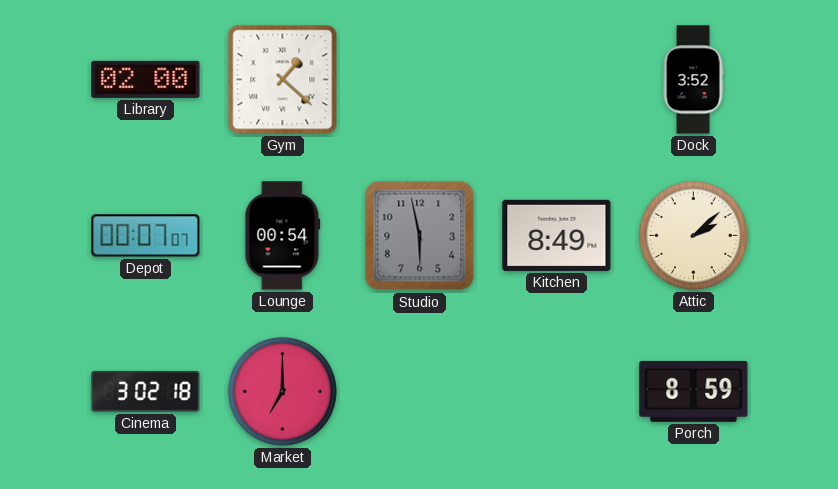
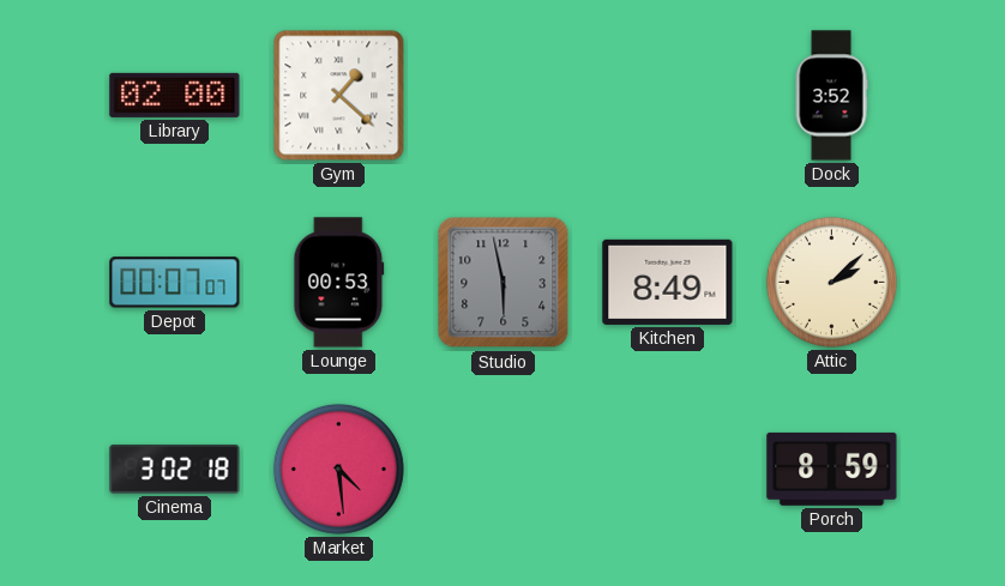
Lounge: 00:54 -> 00:53
Market: 7:00 -> 4:29
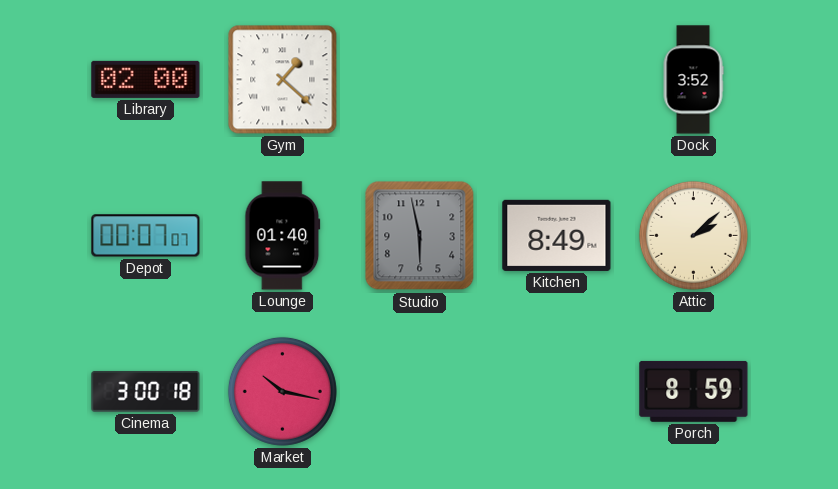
Lounge: 00:53 -> 01:40
Cinema: 3:02 -> 3:00
Market: 4:29 -> 10:17
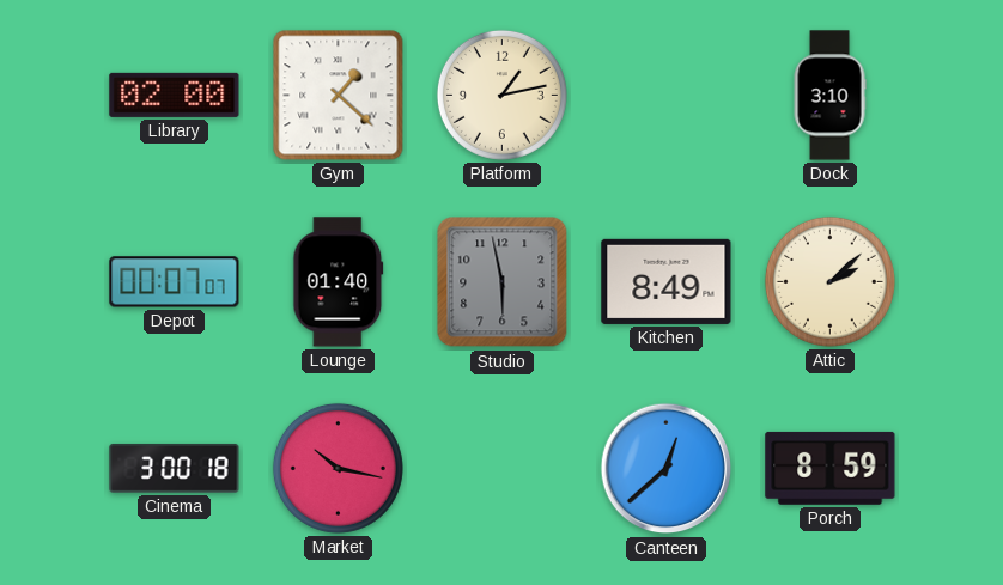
Platform: none -> 1:13
Dock: 3:52 -> 3:10
Canteen: none -> 12:38
